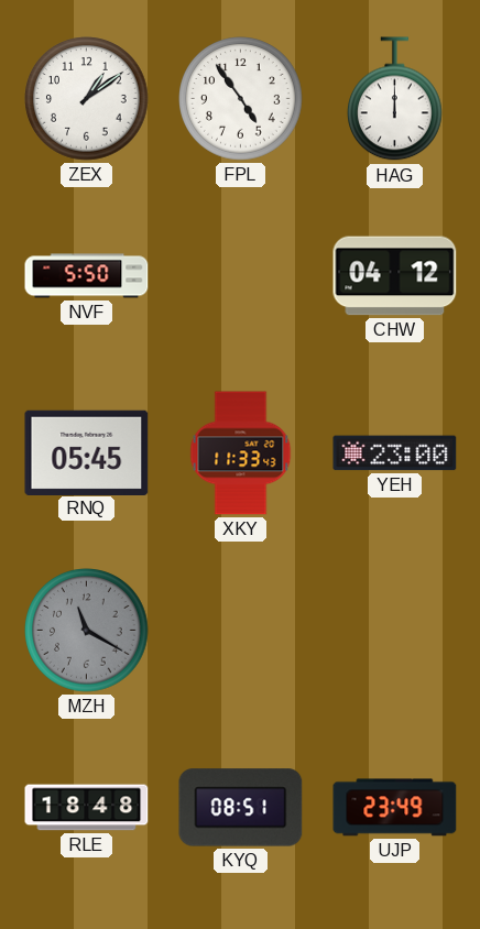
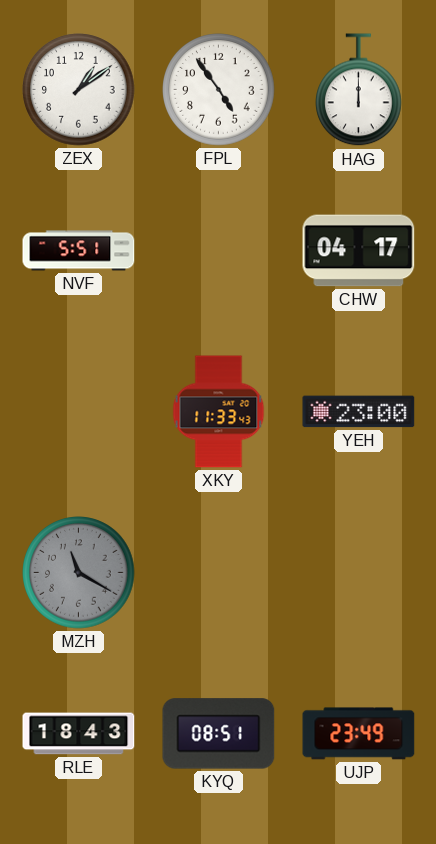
NVF: 5:50 -> 5:51
CHW: 04:12 -> 04:17
RNQ: 05:45 -> none
RLE: 18:48 -> 18:43
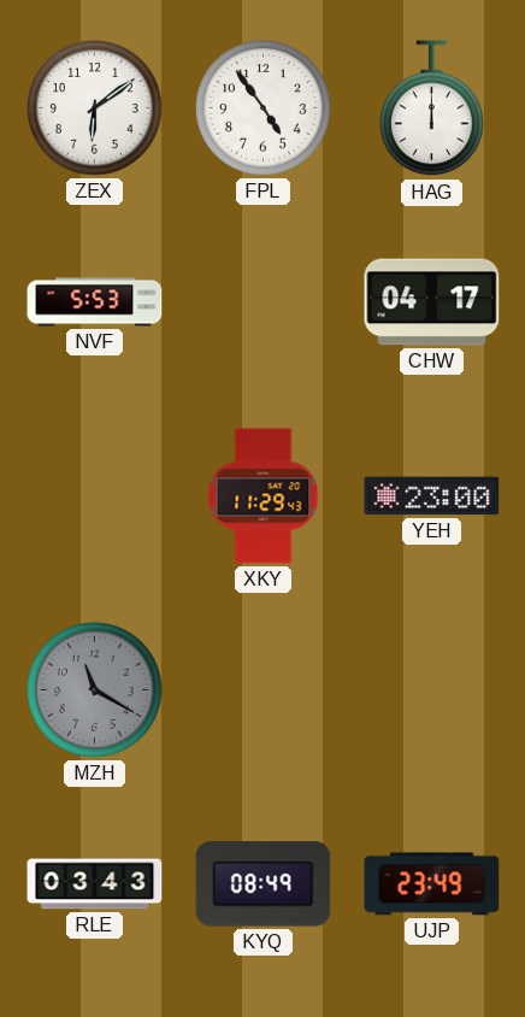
ZEX: 1:09 -> 6:09
NVF: 5:51 -> 5:53
XKY: 11:33 -> 11:29
RLE: 18:43 -> 03:43
KYQ: 08:51 -> 08:49
